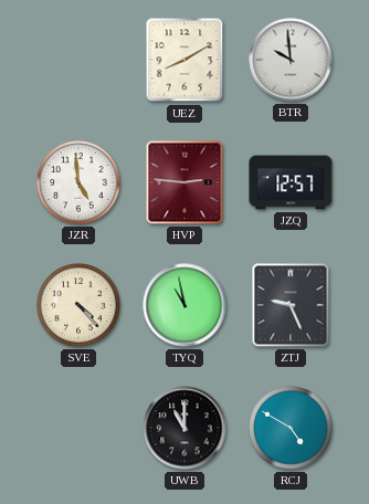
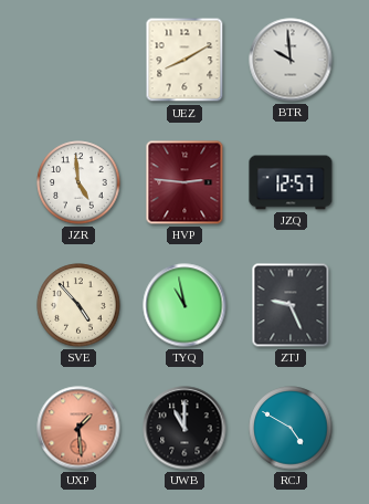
SVE: 4:23 -> 4:53
UXP: none -> 1:29
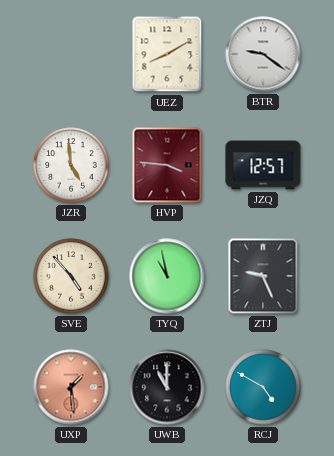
BTR: 9:59 -> 9:21
HVP: 2:46 -> 3:46
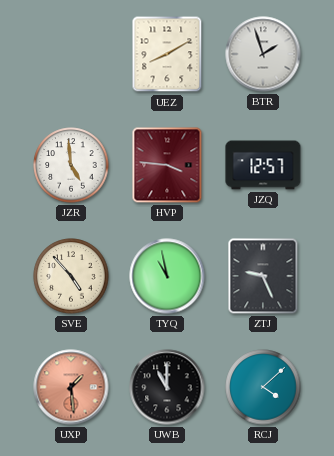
BTR: 9:21 -> 1:57
RCJ: 4:50 -> 4:08
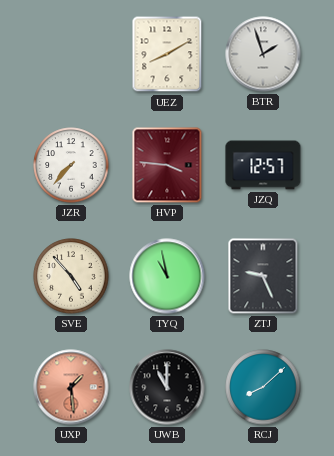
JZR: 4:59 -> 7:37
RCJ: 4:08 -> 8:08
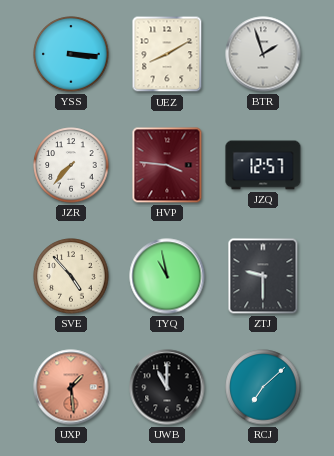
YSS: none -> 3:16
ZTJ: 9:26 -> 9:30
RCJ: 8:08 -> 7:08
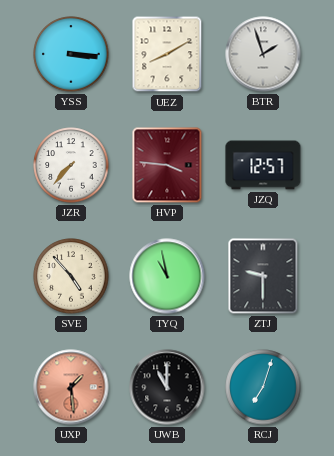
RCJ: 7:08 -> 7:03
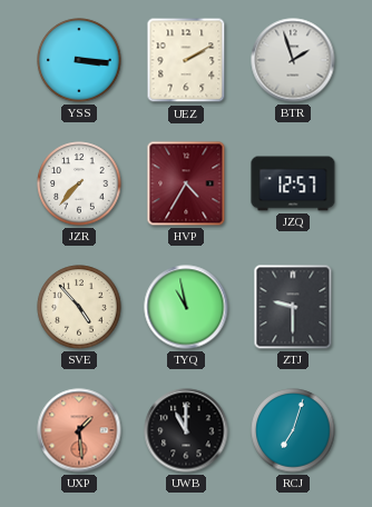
UEZ: 8:10 -> 2:10
HVP: 3:46 -> 4:35
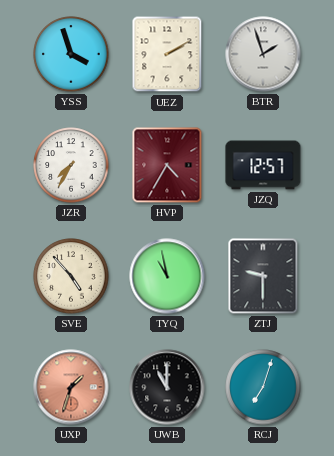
YSS: 3:16 -> 3:57
JZR: 7:37 -> 7:35
UXP: 1:29 -> 1:33
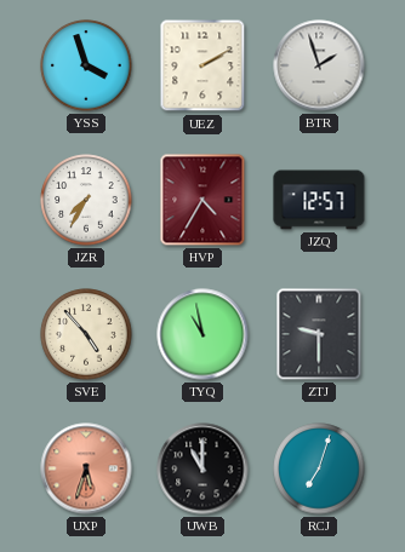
UXP: 1:33 -> 5:33
